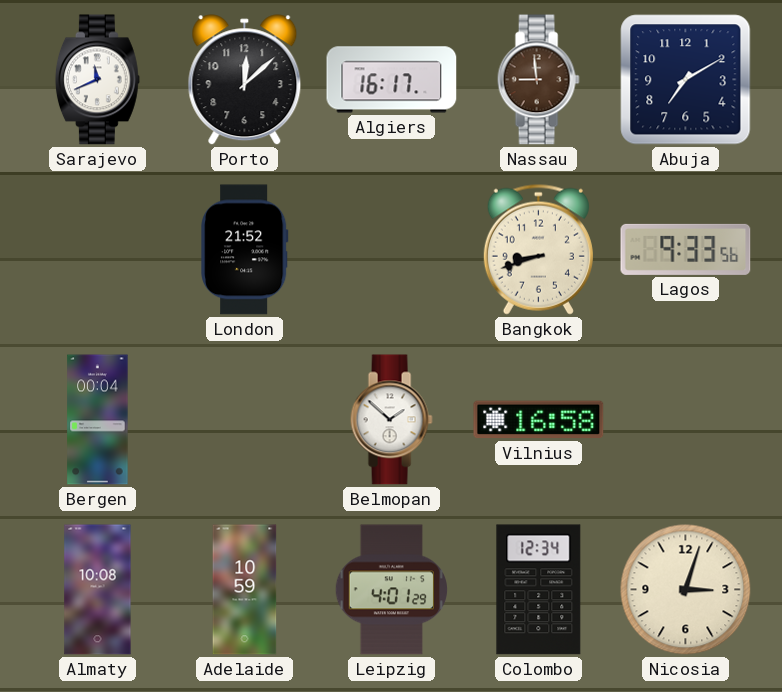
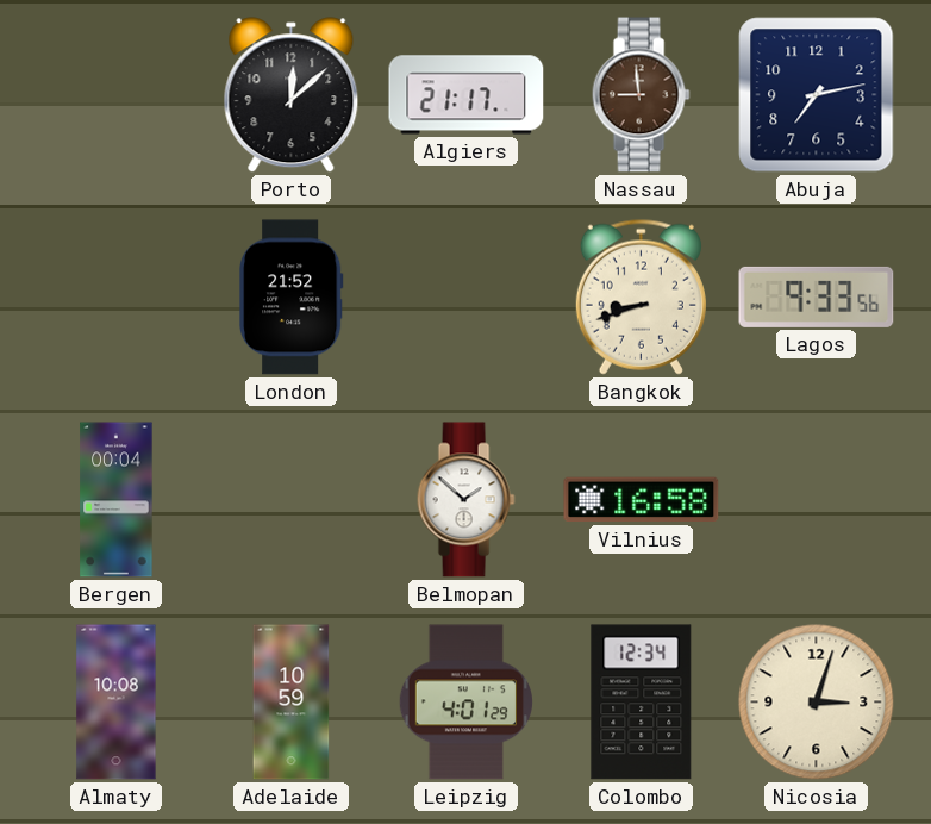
Sarajevo: 11:41 -> none
Algiers: 16:17 -> 21:17
Abuja: 7:10 -> 7:13
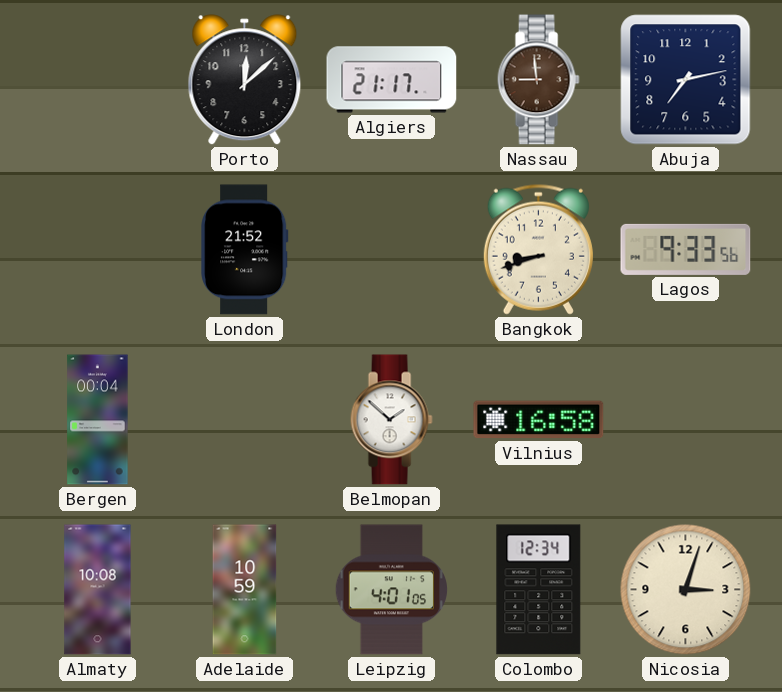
Leipzig: 4:01:29 -> 4:01:05
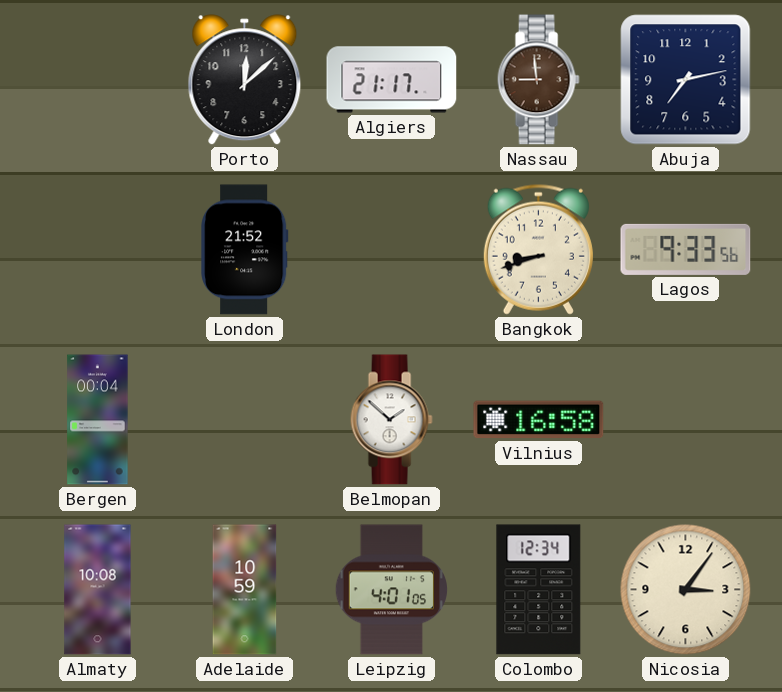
Nicosia: 3:03 -> 3:06
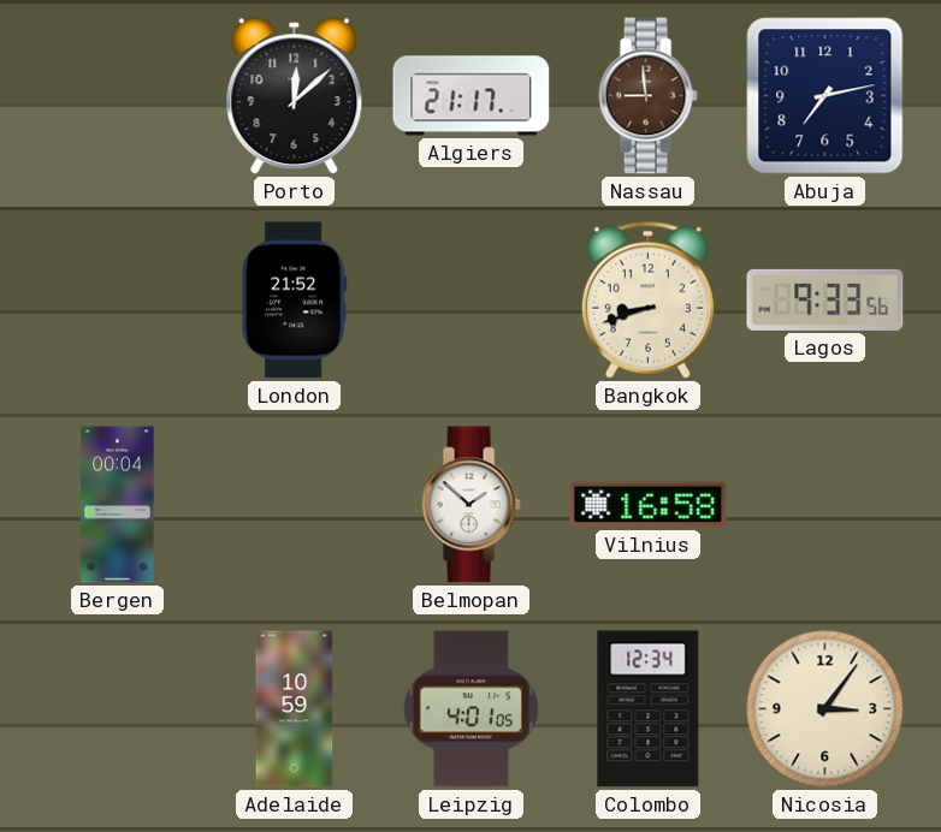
Almaty: 10:08 -> none
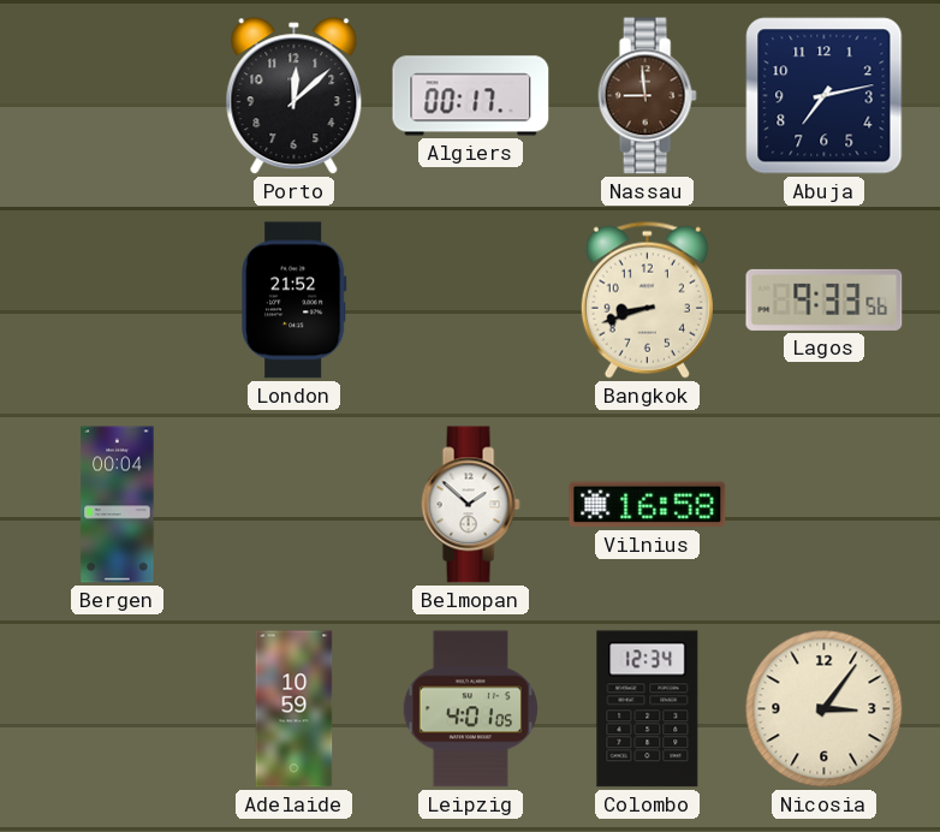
Algiers: 21:17 -> 00:17
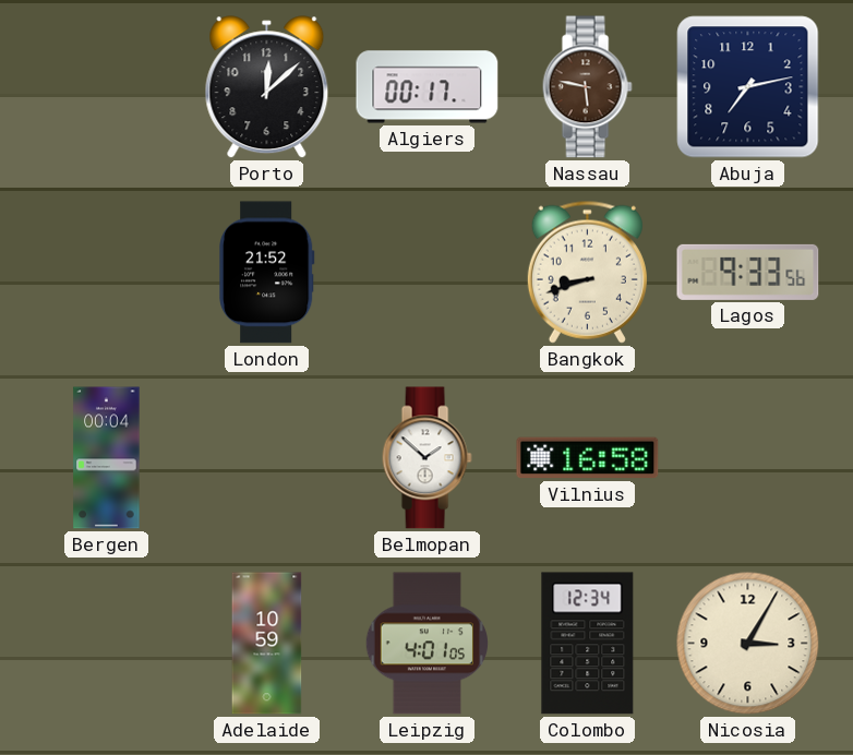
Nassau: 8:59 -> 5:47
Nicosia: 3:06 -> 3:05
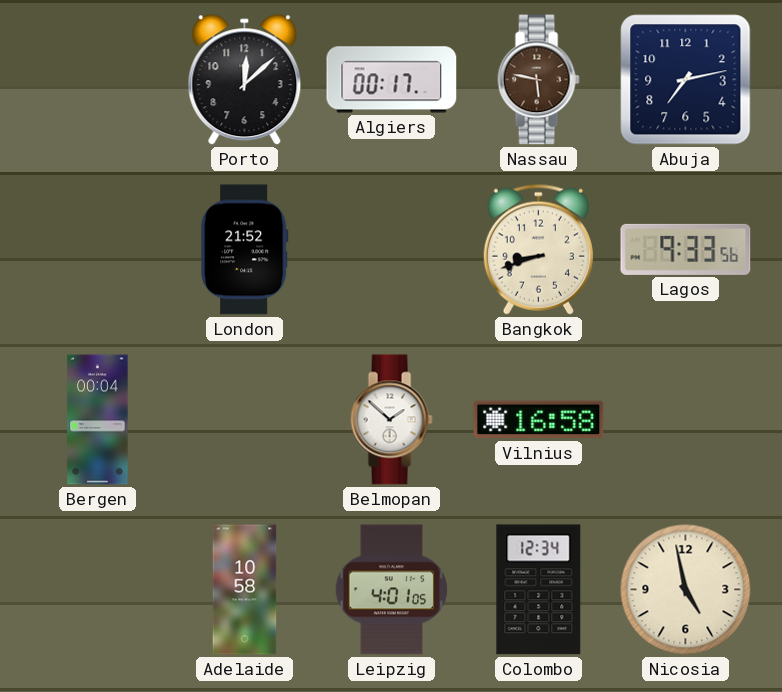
Adelaide: 10:59 -> 10:58
Nicosia: 3:05 -> 4:58
